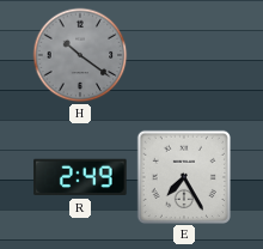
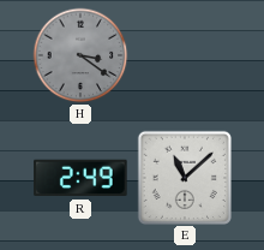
H: 10:21 -> 3:21
E: 7:25 -> 11:08
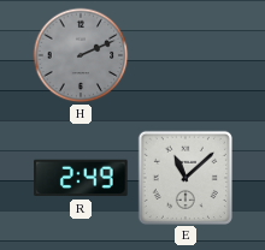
H: 3:21 -> 2:11
